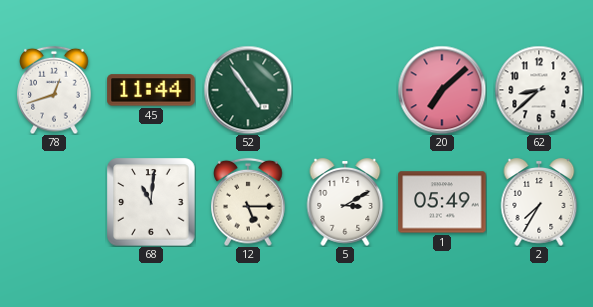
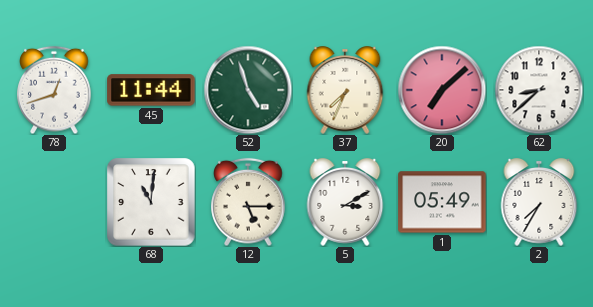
52: 4:54 -> 4:57
37: none -> 7:34
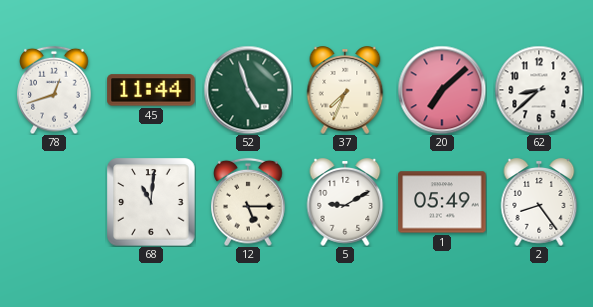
5: 3:10 -> 9:10
2: 7:35 -> 8:24
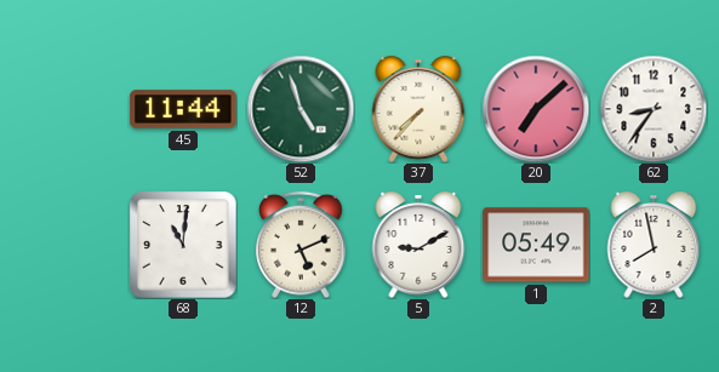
78: 12:42 -> none
37: 7:34 -> 7:37
62: 8:38 -> 8:36
12: 5:15 -> 5:11
2: 8:24 -> 7:58
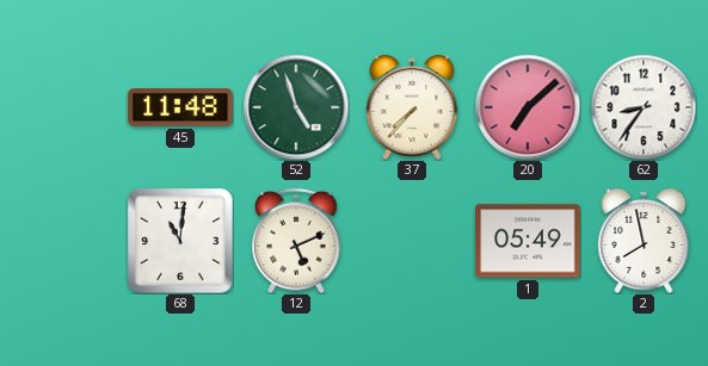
45: 11:44 -> 11:48
5: 9:10 -> none
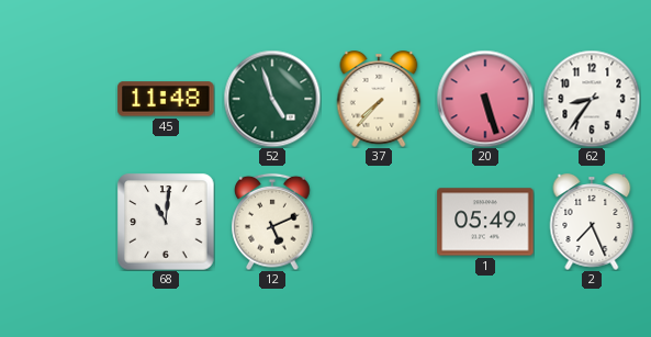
20: 7:08 -> 5:27
2: 7:58 -> 7:26
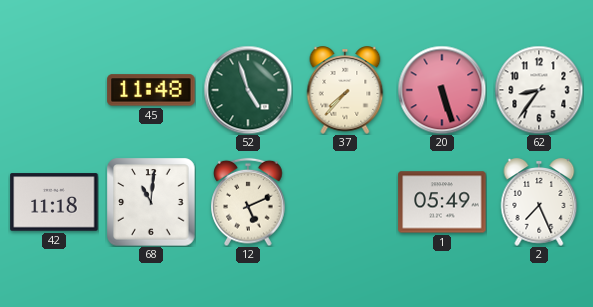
42: none -> 11:18
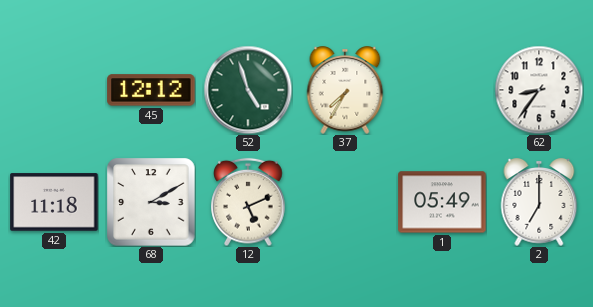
45: 11:48 -> 12:12
37: 7:37 -> 7:35
20: 5:27 -> none
68: 11:01 -> 3:10
2: 7:26 -> 7:00
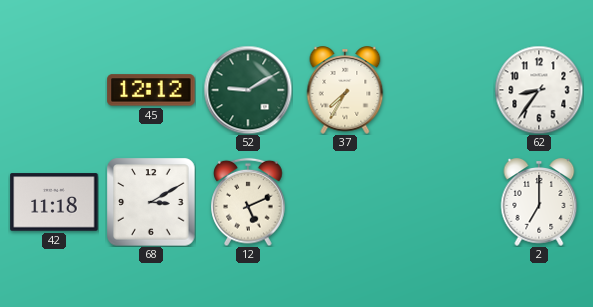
52: 4:57 -> 9:10
1: 05:49 -> none
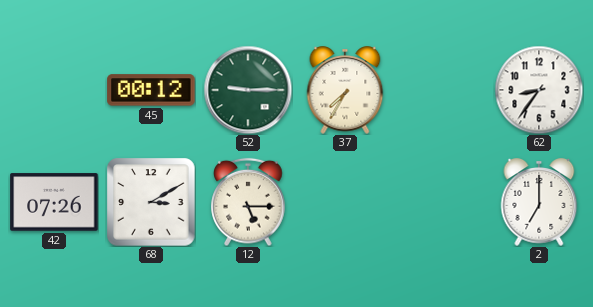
45: 12:12 -> 00:12
52: 9:10 -> 9:15
42: 11:18 -> 07:26
12: 5:11 -> 5:15
